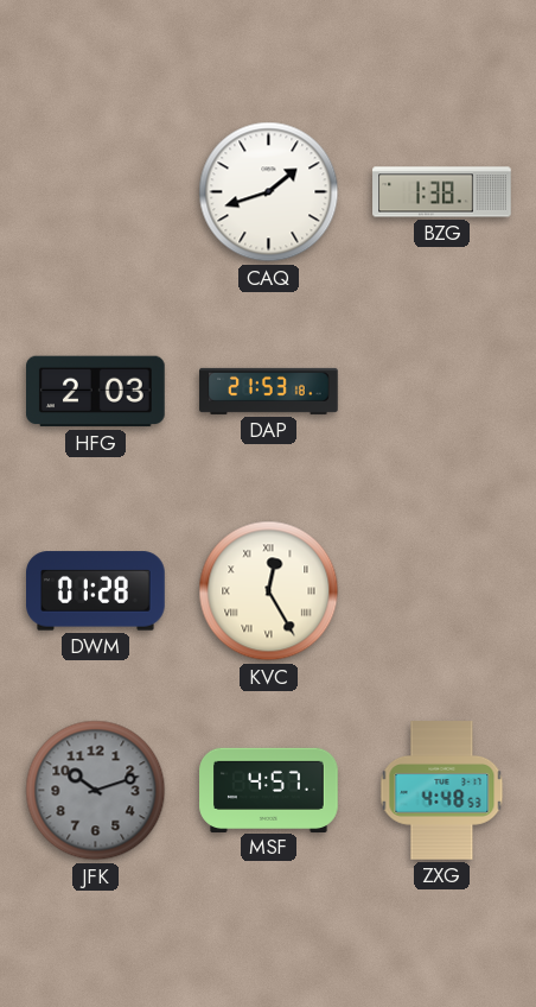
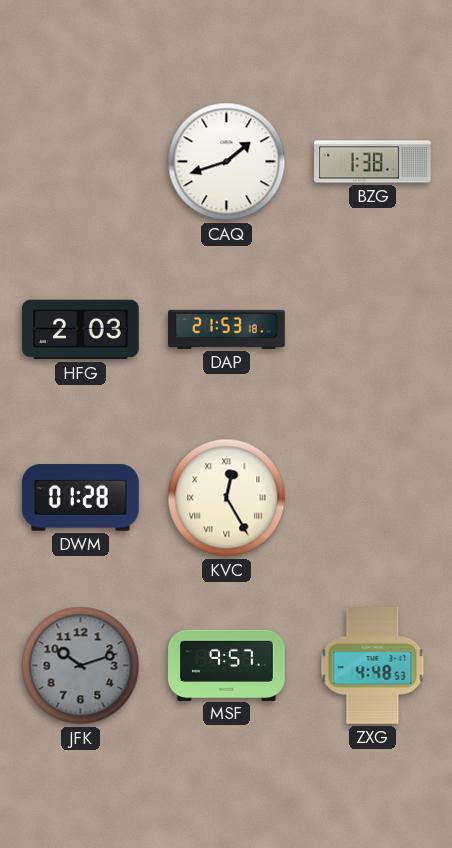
MSF: 4:57 -> 9:57
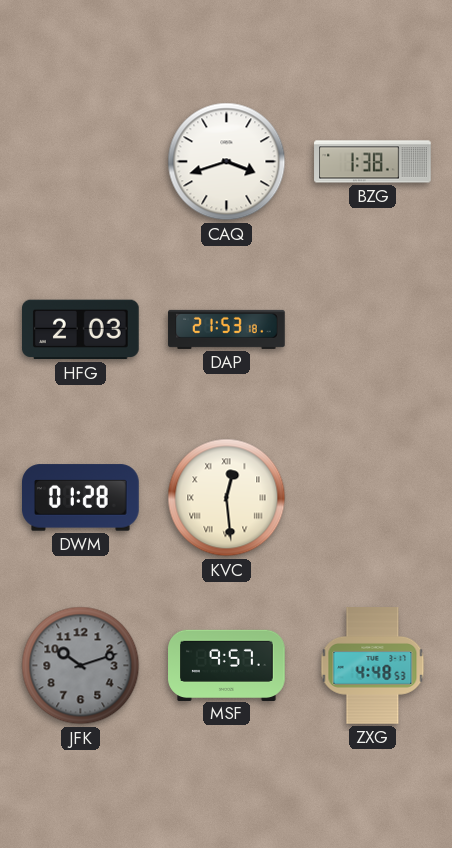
CAQ: 1:42 -> 3:42
KVC: 12:25 -> 12:29
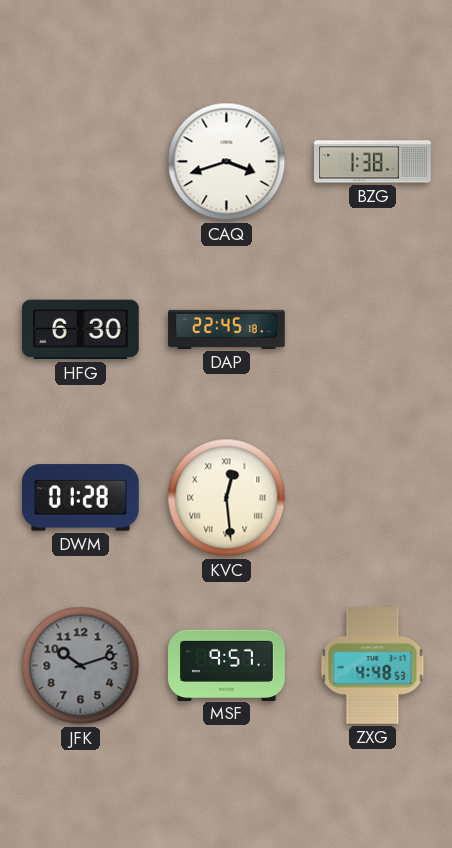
HFG: 2:03 -> 6:30
DAP: 21:53 -> 22:45
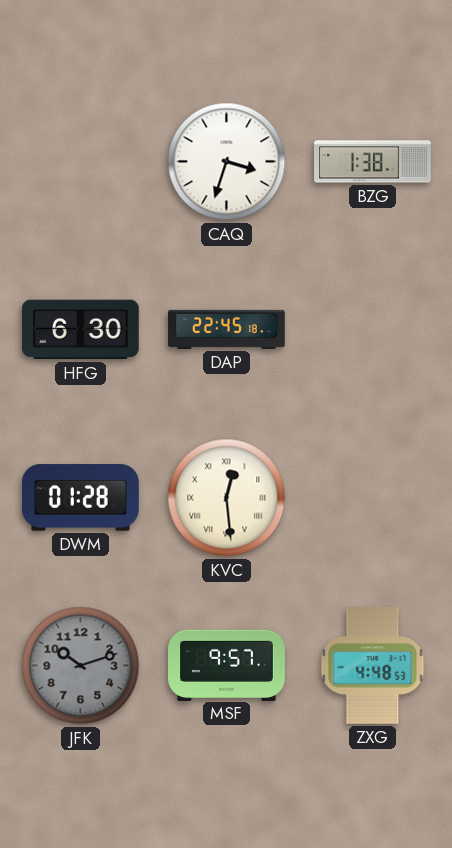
CAQ: 3:42 -> 3:33
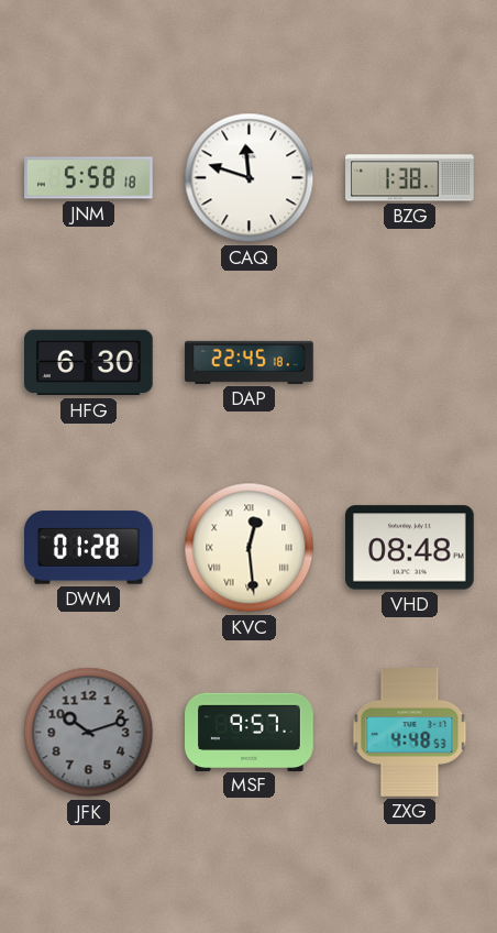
JNM: none -> 5:58
CAQ: 3:33 -> 11:48
VHD: none -> 08:48
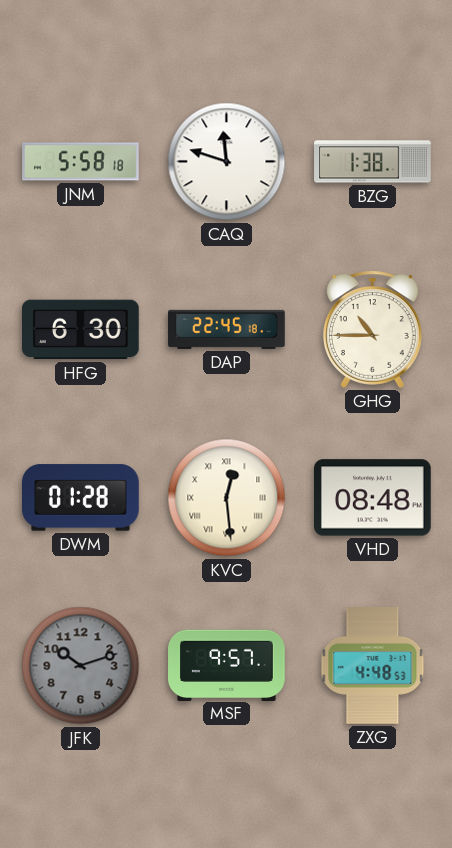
GHG: none -> 10:45
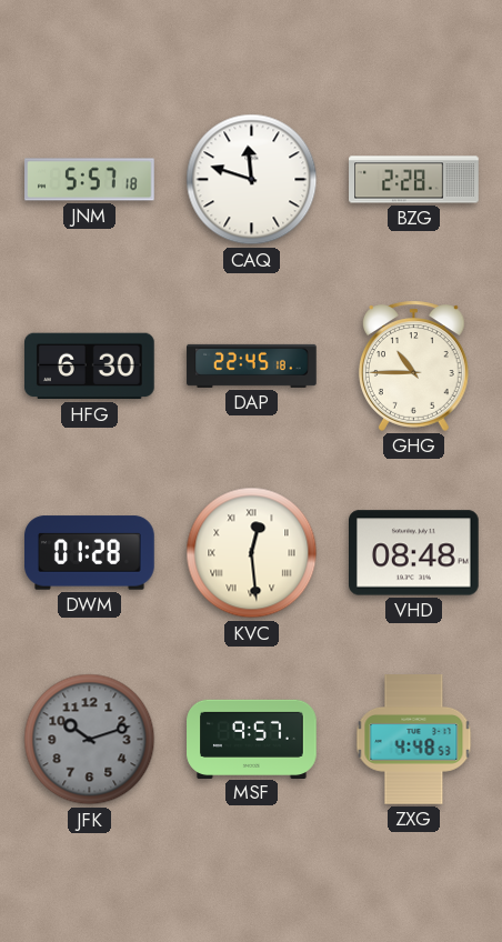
JNM: 5:58 -> 5:57
BZG: 1:38 -> 2:28
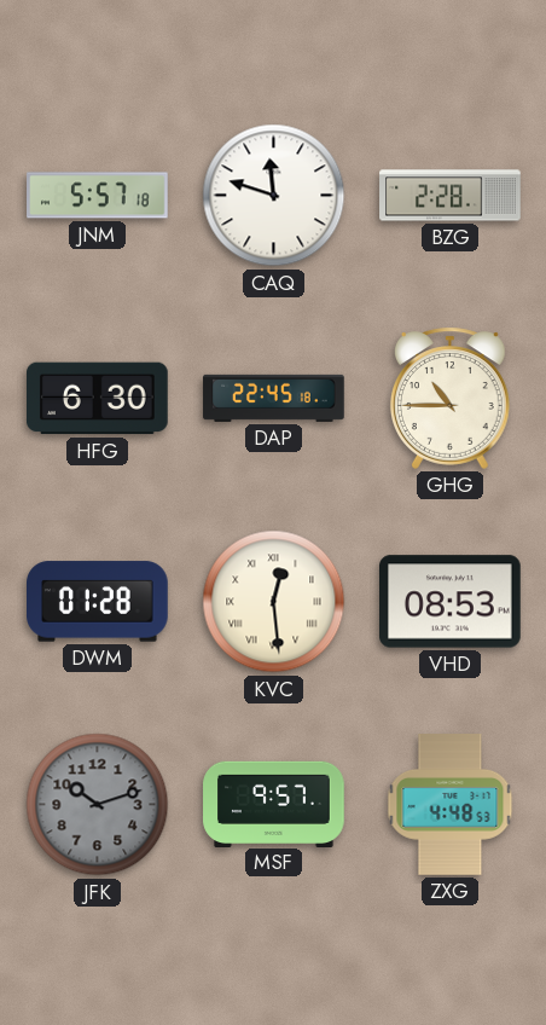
VHD: 08:48 -> 08:53
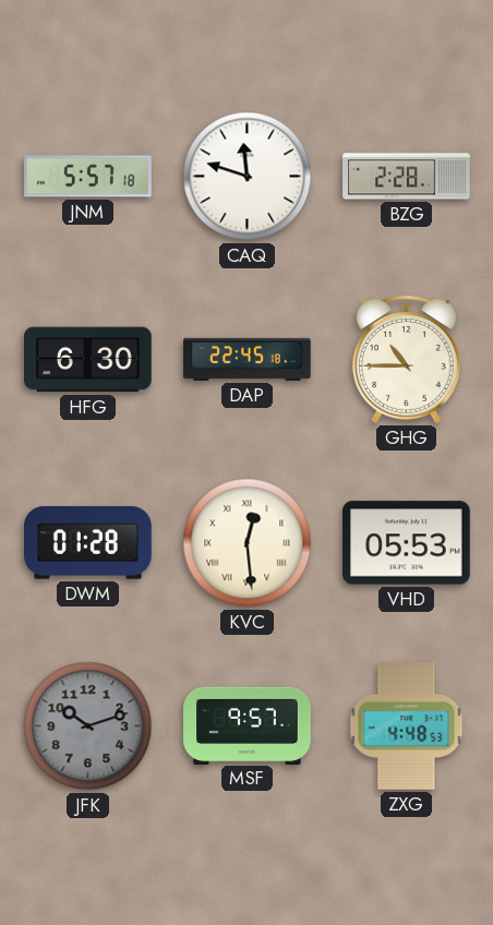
VHD: 08:53 -> 05:53
